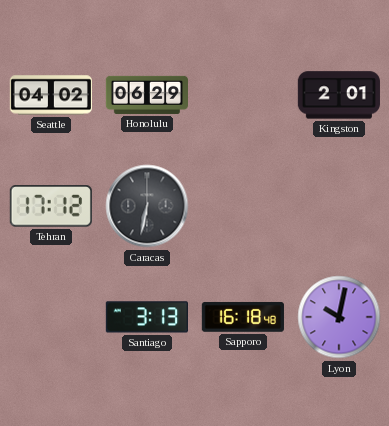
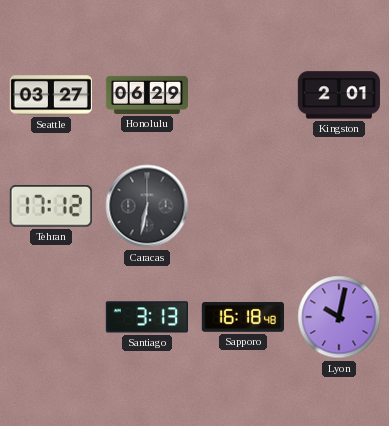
Seattle: 04:02 -> 03:27
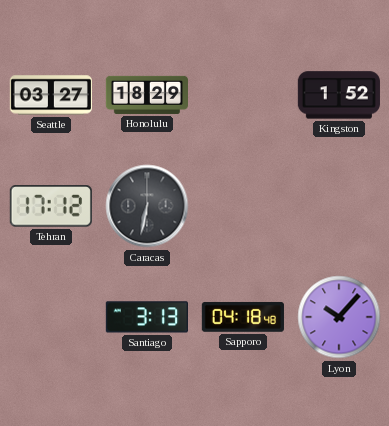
Honolulu: 06:29 -> 18:29
Kingston: 2:01 -> 1:52
Sapporo: 16:18 -> 04:18
Lyon: 10:02 -> 10:07
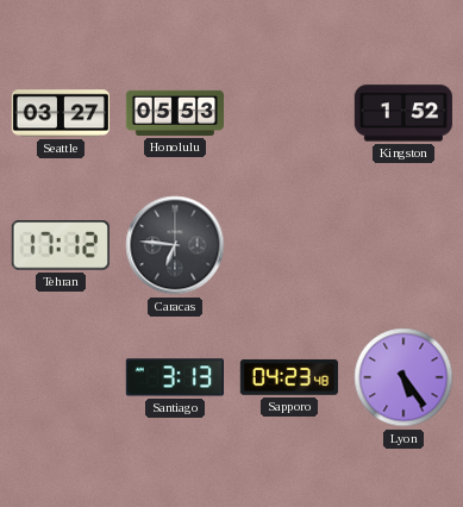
Honolulu: 18:29 -> 05:53
Caracas: 6:32 -> 6:46
Sapporo: 04:18 -> 04:23
Lyon: 10:07 -> 5:24
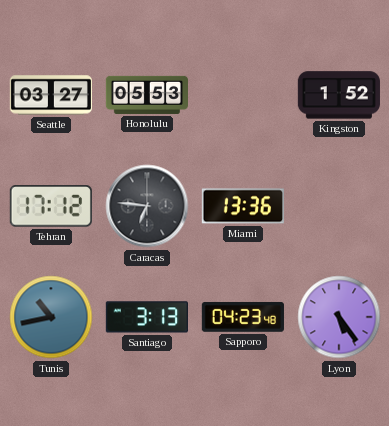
Miami: none -> 13:36
Tunis: none -> 10:43
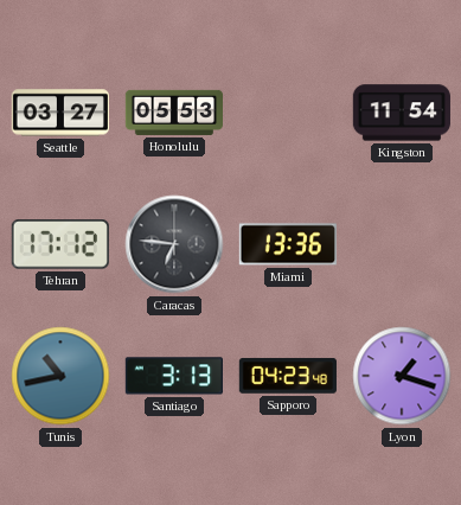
Kingston: 1:52 -> 11:54
Lyon: 5:24 -> 1:18
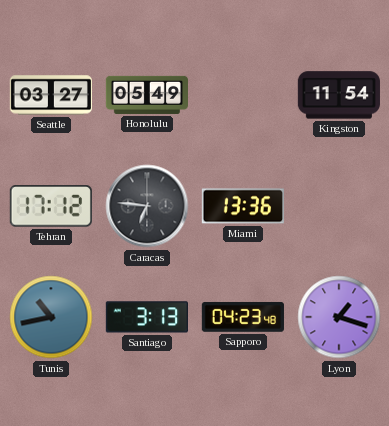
Honolulu: 05:53 -> 05:49
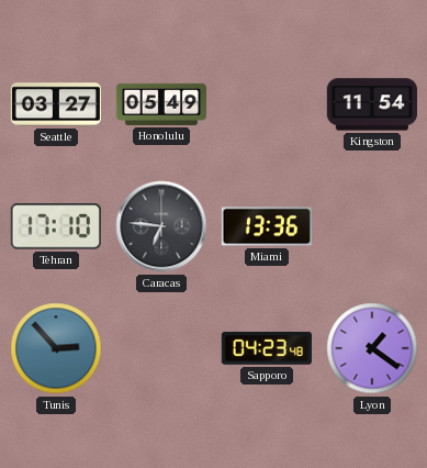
Tehran: 17:12 -> 17:10
Tunis: 10:43 -> 2:53
Santiago: 3:13 -> none
Lyon: 1:18 -> 1:21
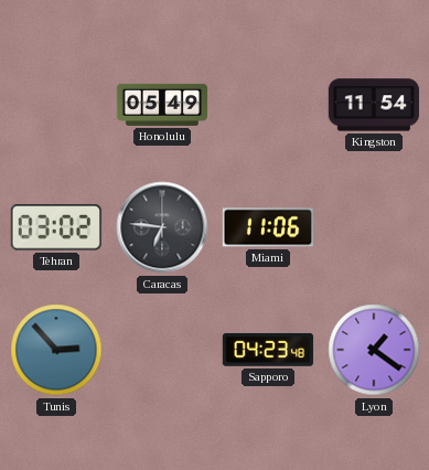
Seattle: 03:27 -> none
Tehran: 17:10 -> 03:02
Miami: 13:36 -> 11:06
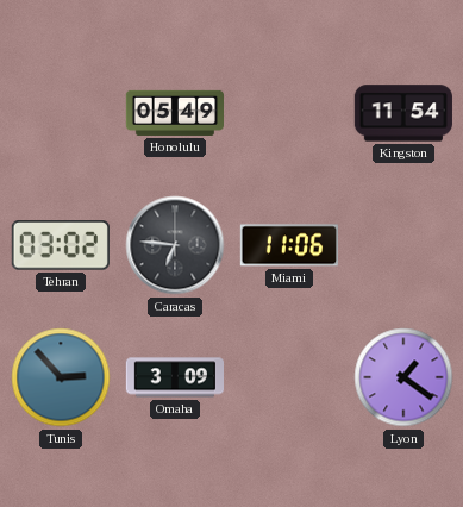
Omaha: none -> 3:09
Sapporo: 04:23 -> none
